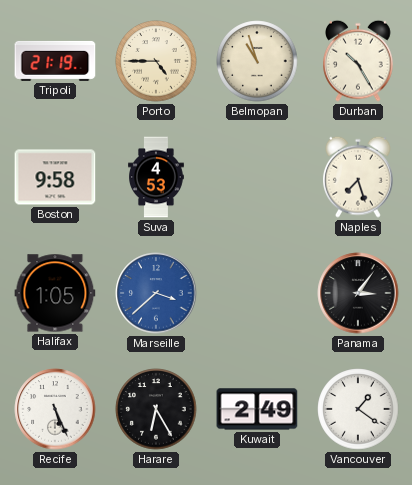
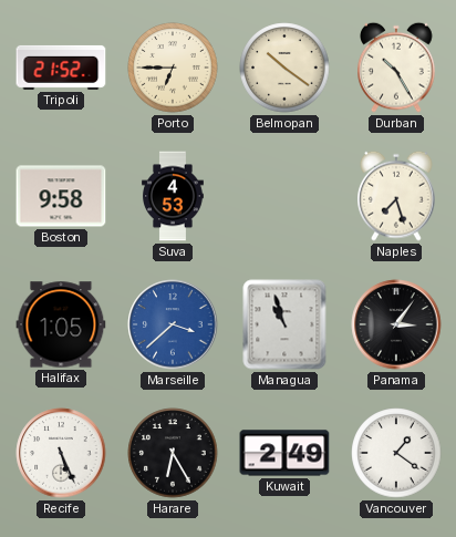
Tripoli: 21:19 -> 21:52
Porto: 4:45 -> 6:45
Belmopan: 10:57 -> 10:21
Managua: none -> 10:57
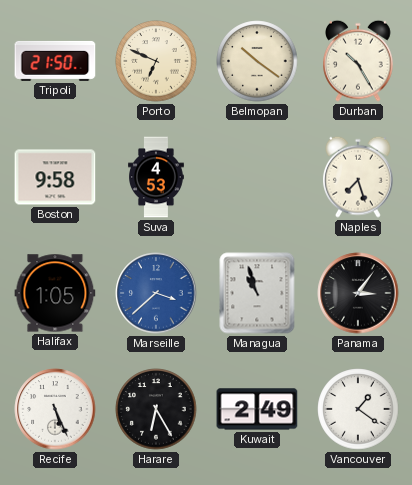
Tripoli: 21:52 -> 21:50
Porto: 6:45 -> 6:49
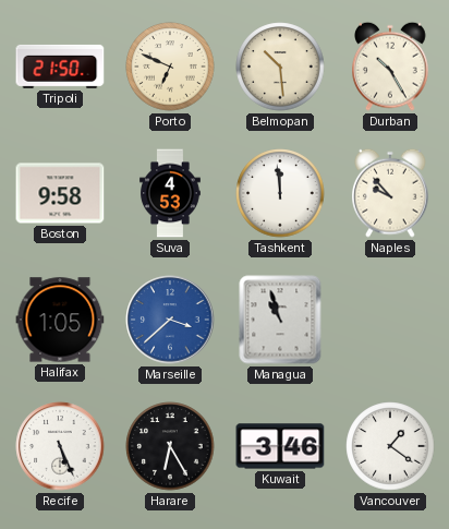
Belmopan: 10:21 -> 10:29
Tashkent: none -> 11:59
Naples: 7:27 -> 9:53
Panama: 3:06 -> none
Kuwait: 2:49 -> 3:46
